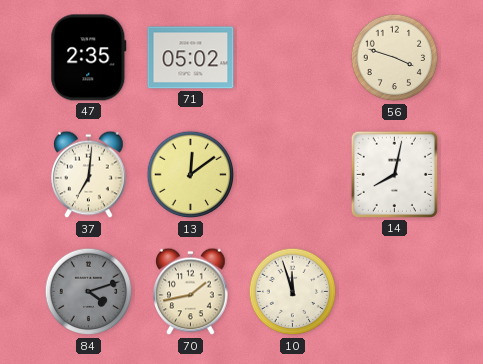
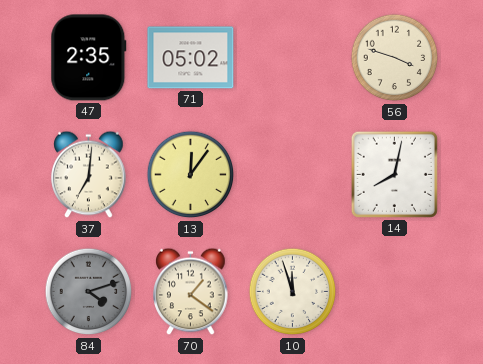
13: 12:09 -> 12:06
70: 1:43 -> 1:21
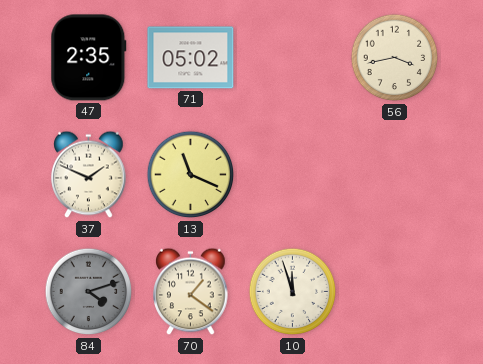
56: 3:48 -> 3:43
37: 7:01 -> 1:49
13: 12:06 -> 11:19
14: 8:02 -> none
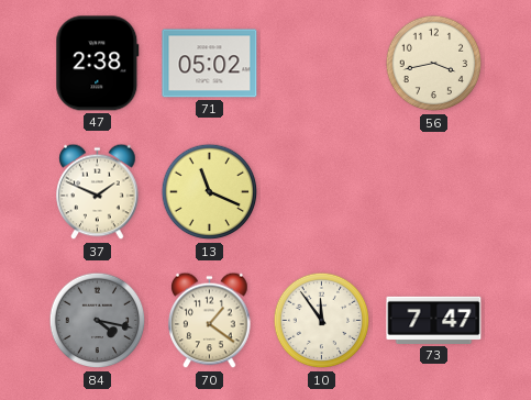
47: 2:35 -> 2:38
84: 4:12 -> 4:17
10: 11:57 -> 11:54
73: none -> 7:47
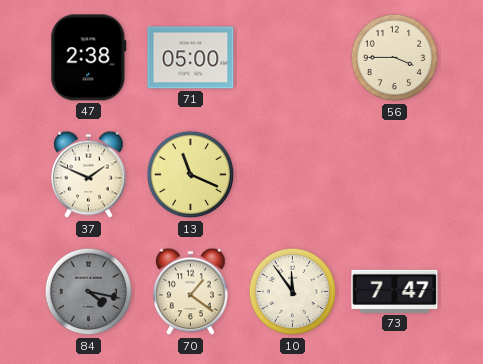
71: 05:02 -> 05:00
56: 3:43 -> 3:45
